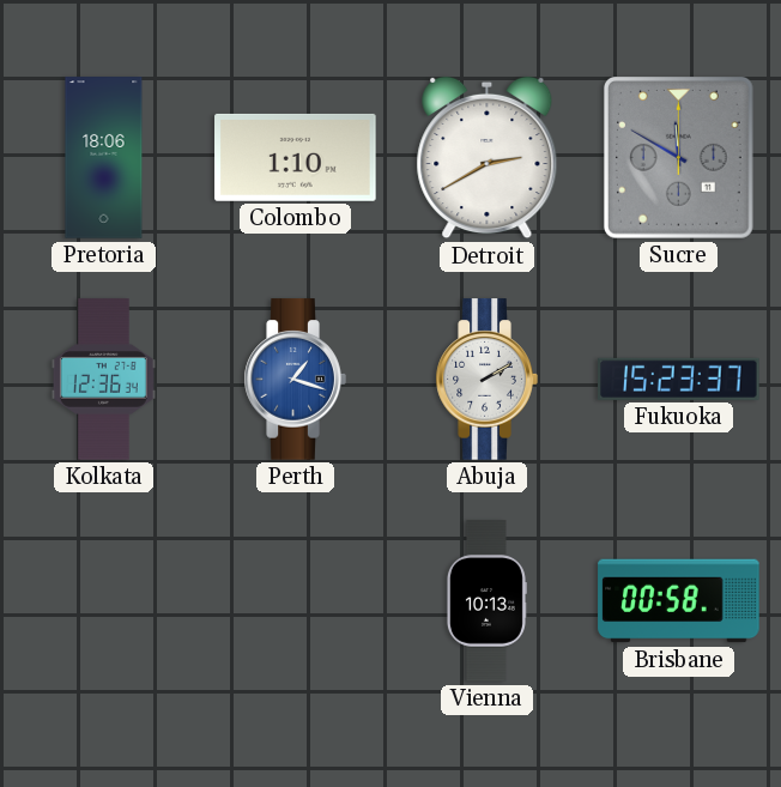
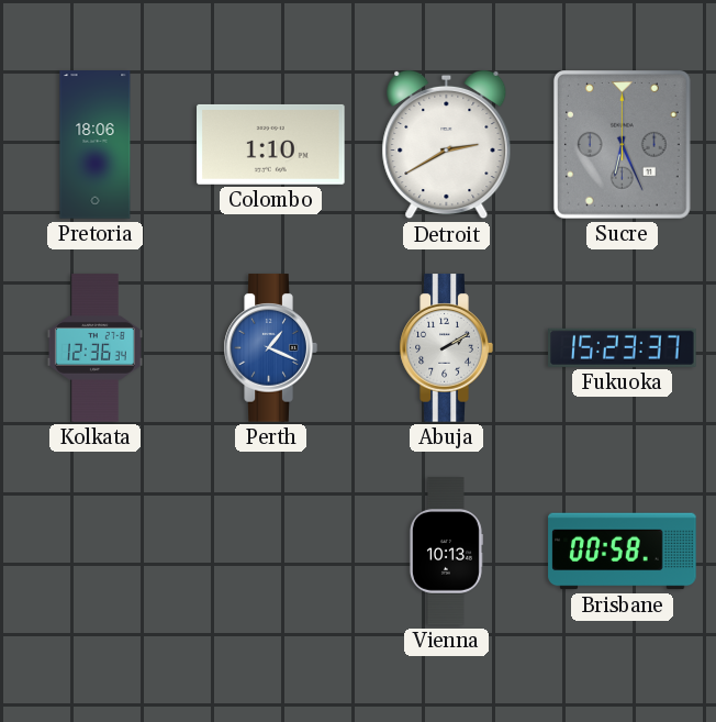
Sucre: 11:50 -> 6:26
Perth: 1:18 -> 1:19
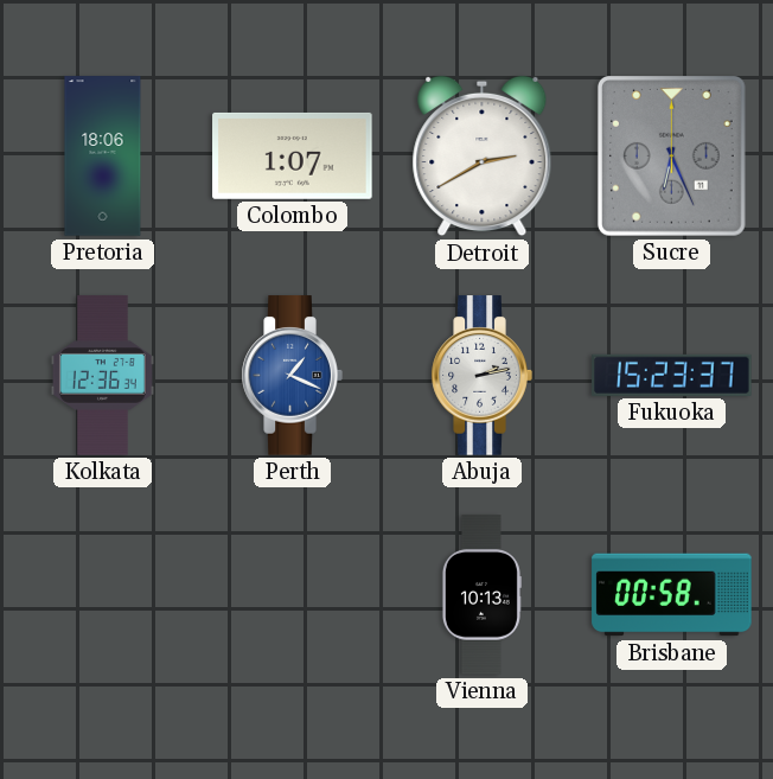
Colombo: 1:10 -> 1:07
Abuja: 2:10 -> 2:13
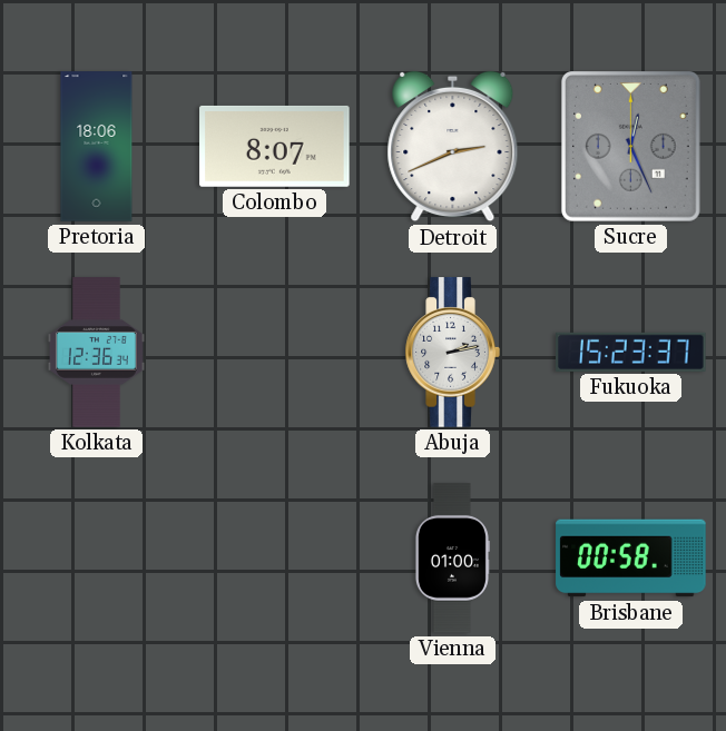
Colombo: 1:07 -> 8:07
Detroit: 2:40 -> 2:41
Sucre: 6:26 -> 12:26
Perth: 1:19 -> none
Vienna: 10:13 -> 01:00
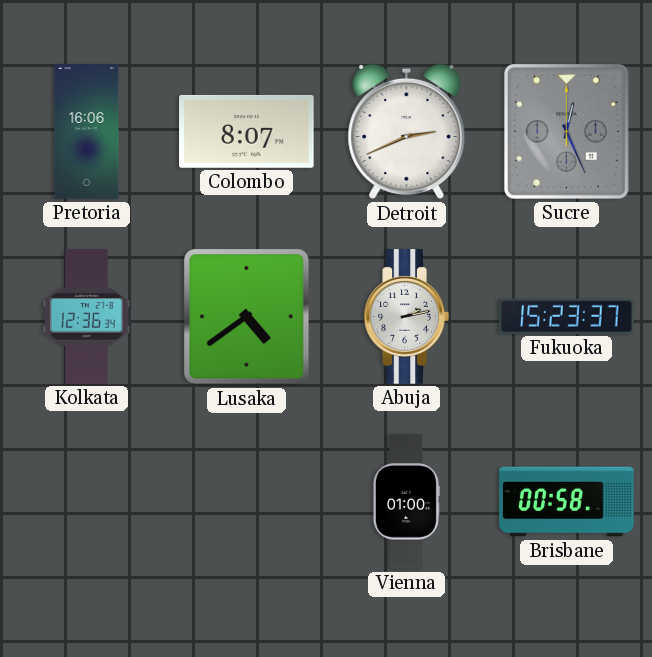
Pretoria: 18:06 -> 16:06
Lusaka: none -> 4:39
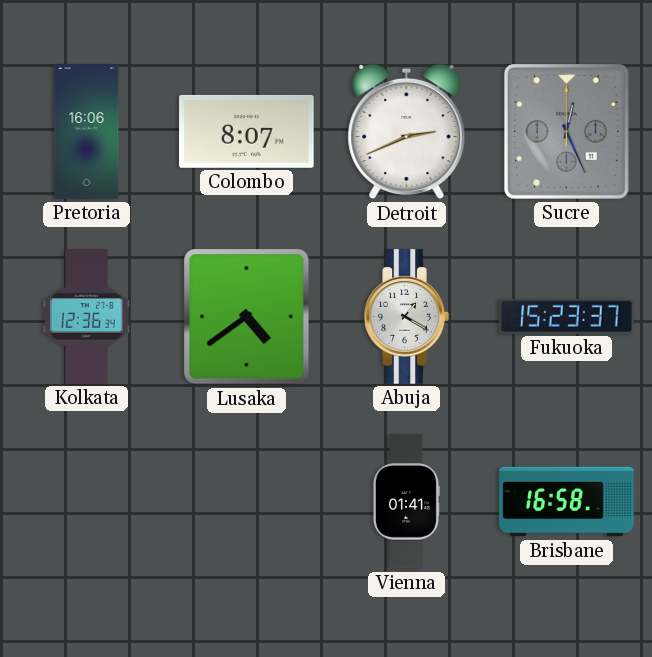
Abuja: 2:13 -> 1:20
Vienna: 01:00 -> 01:41
Brisbane: 00:58 -> 16:58
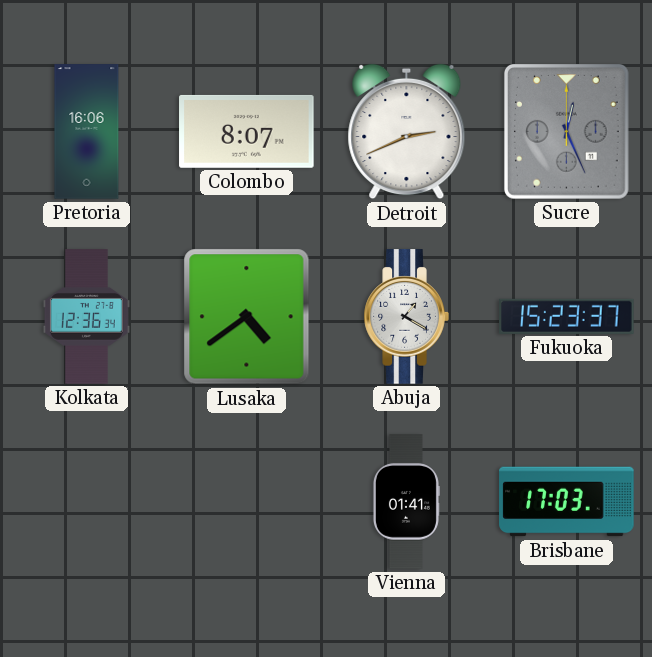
Brisbane: 16:58 -> 17:03
